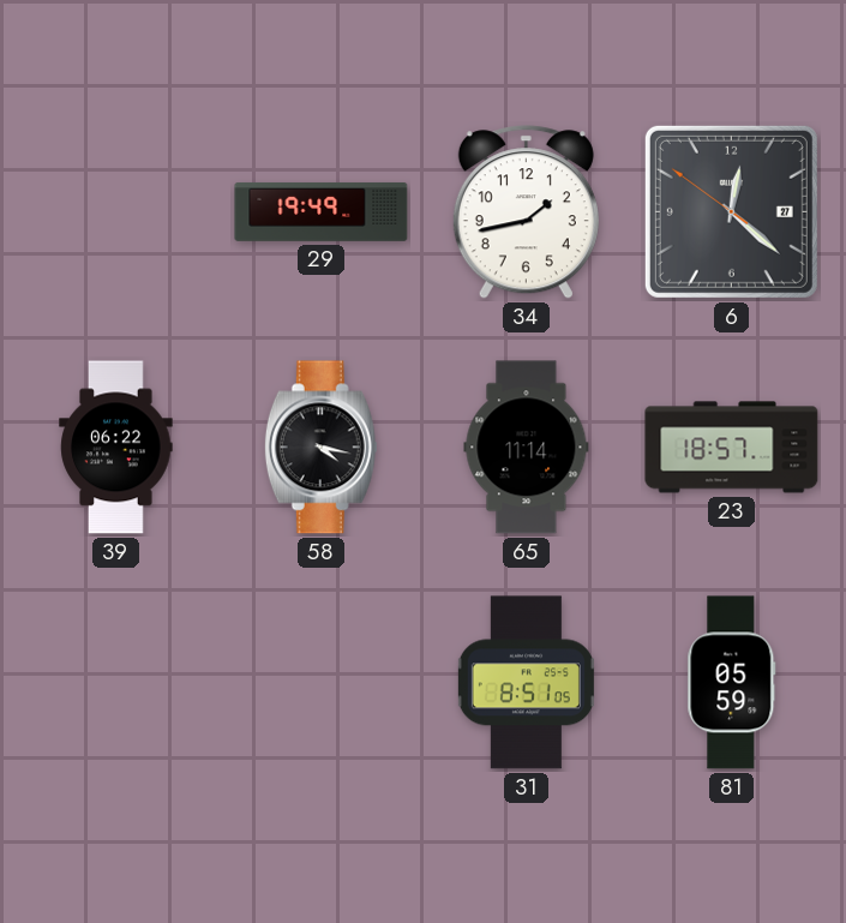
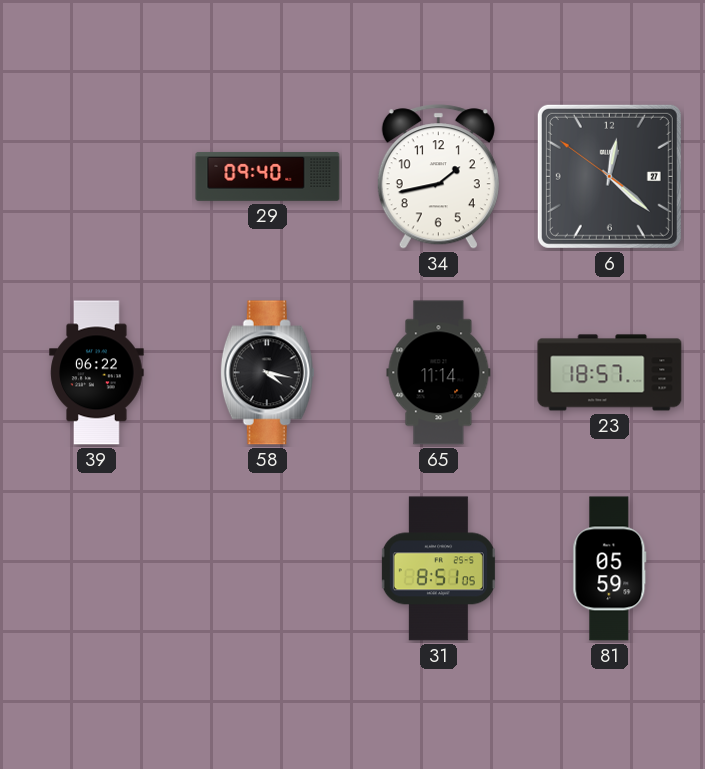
29: 19:49 -> 09:40
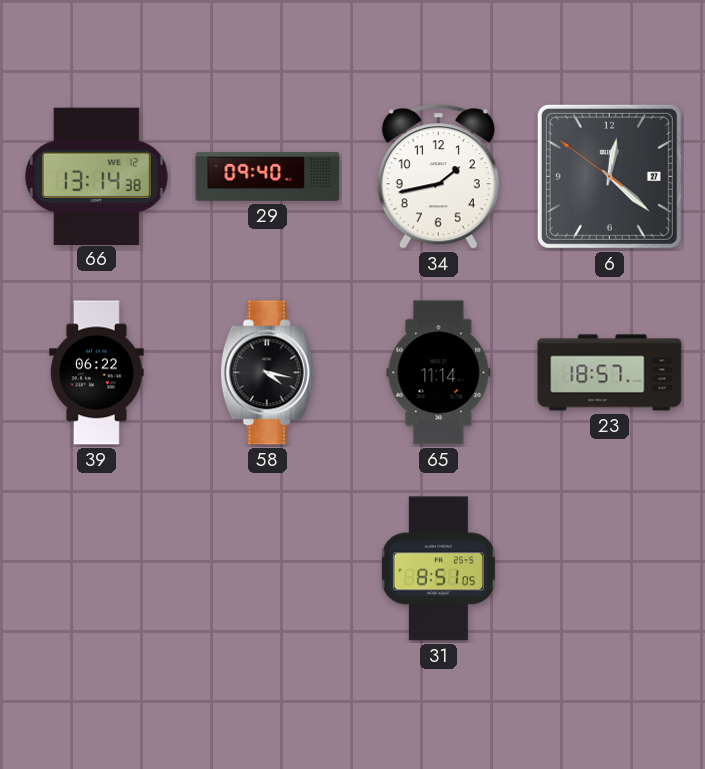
66: none -> 13:14
81: 05:59 -> none
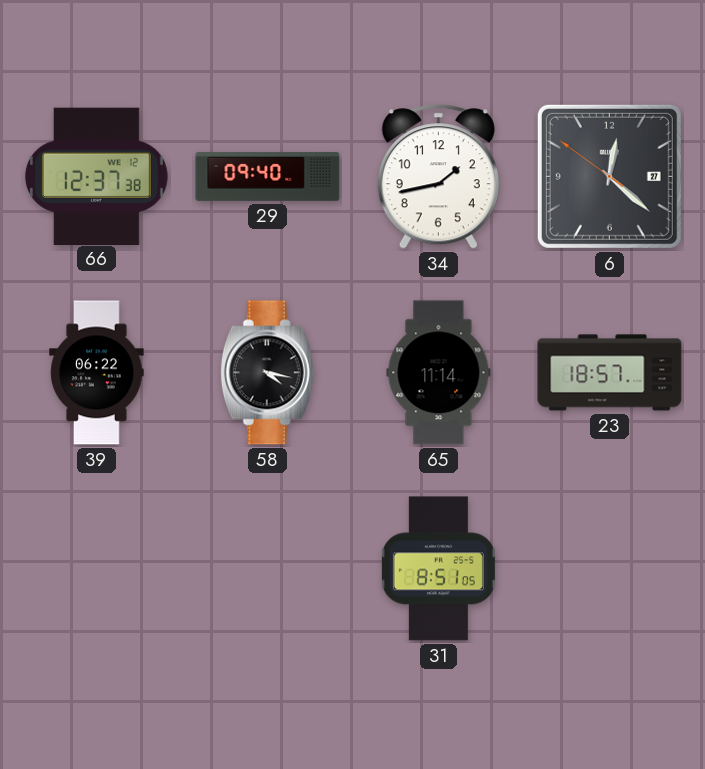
66: 13:14 -> 12:37
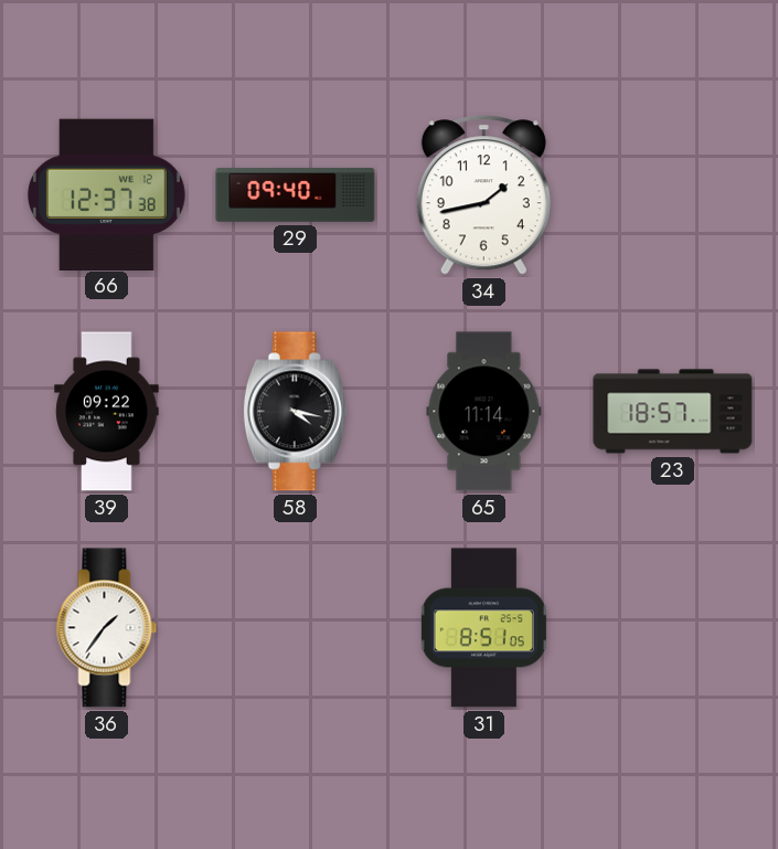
6: 12:21 -> none
39: 06:22 -> 09:22
36: none -> 1:36
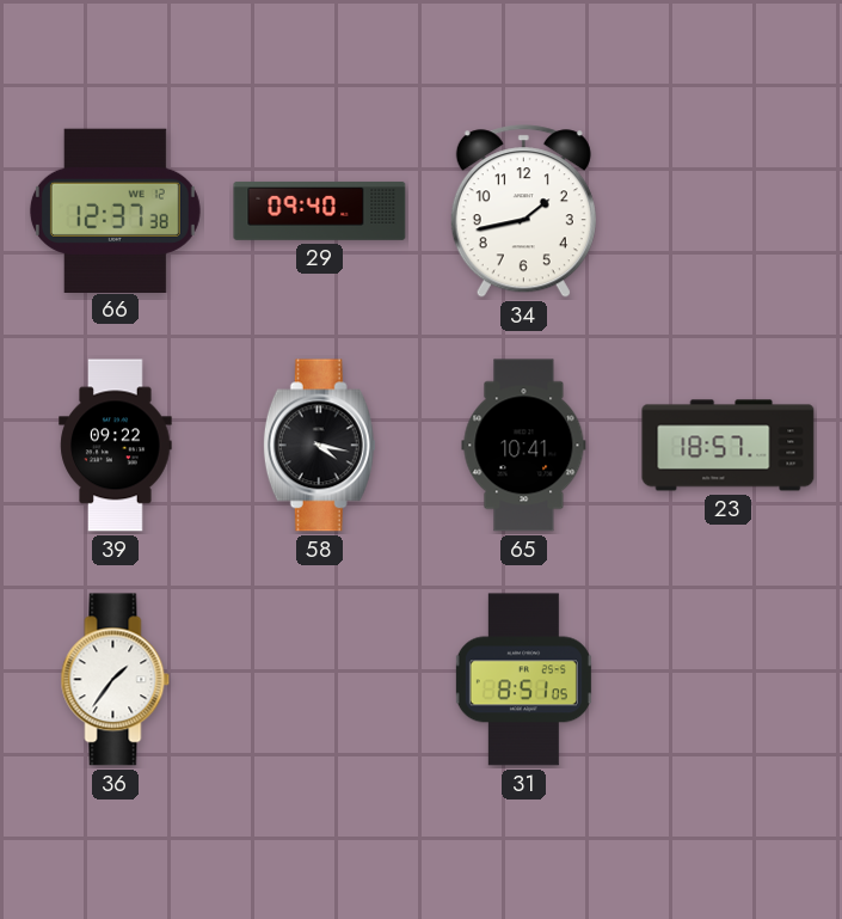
65: 11:14 -> 10:41
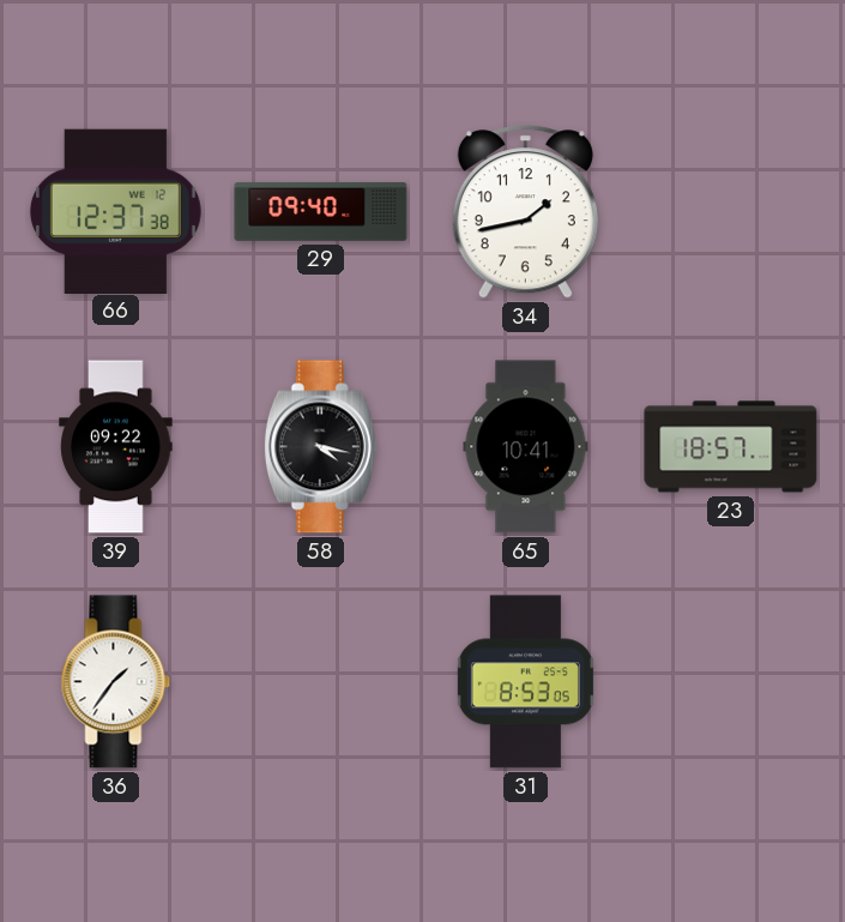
31: 8:51 -> 8:53
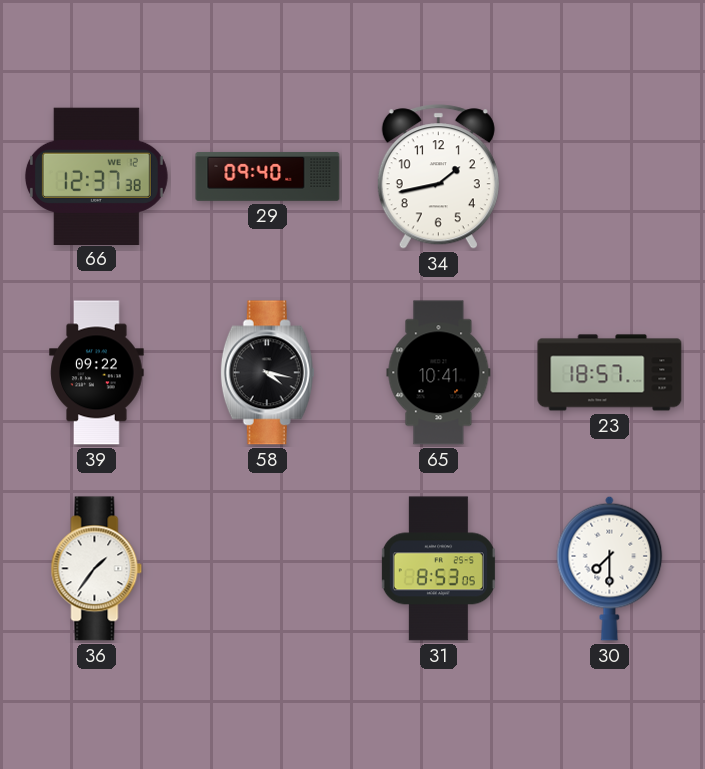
30: none -> 7:30
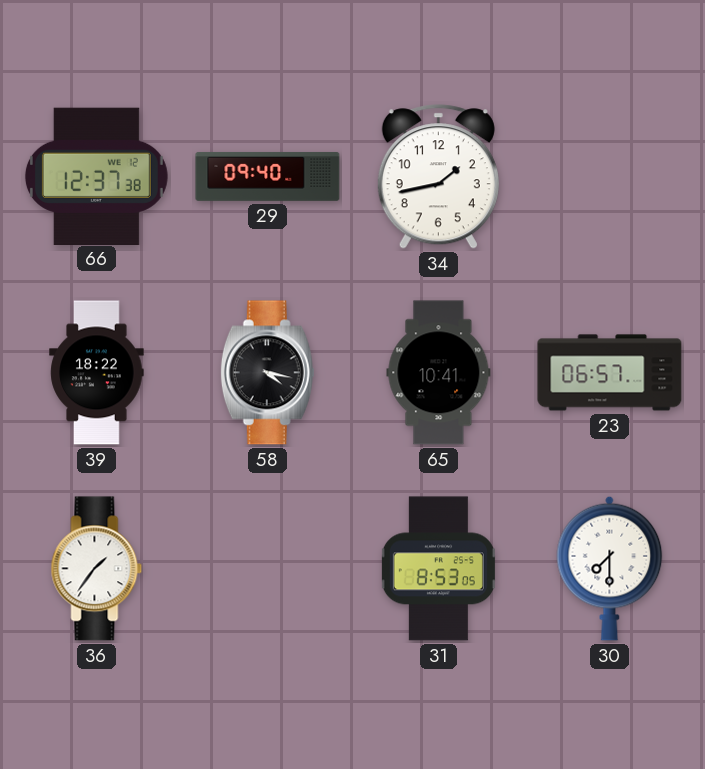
39: 09:22 -> 18:22
23: 18:57 -> 06:57
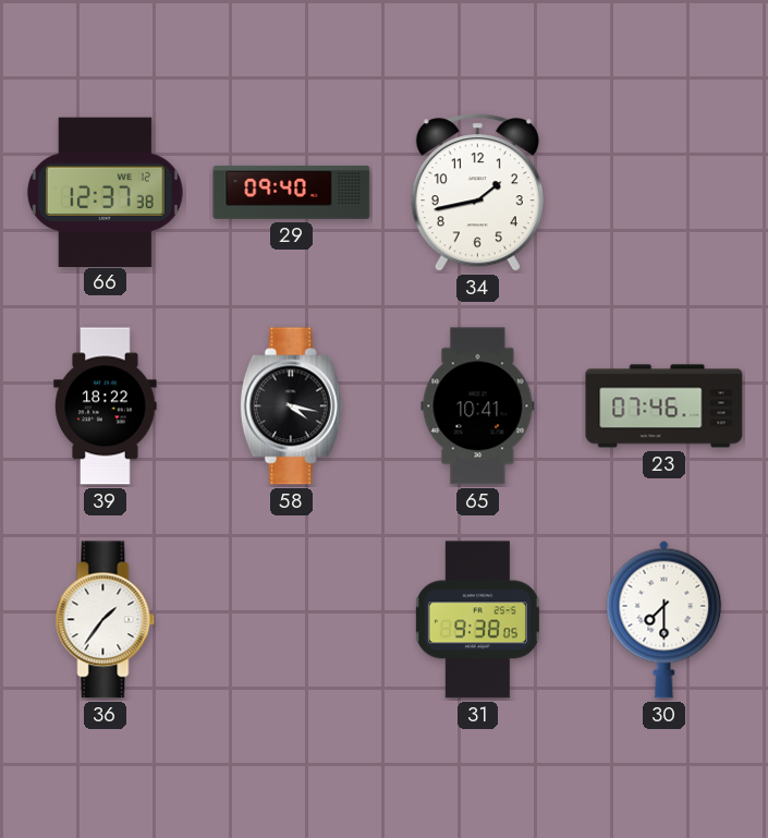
23: 06:57 -> 07:46
31: 8:53 -> 9:38
